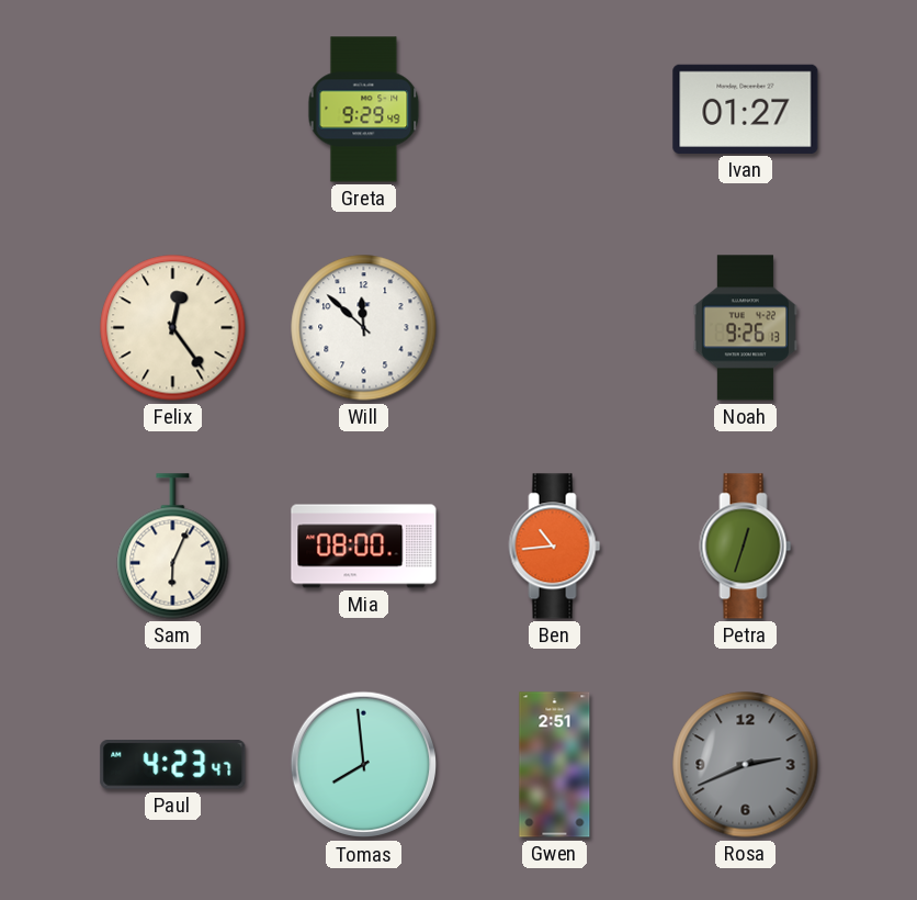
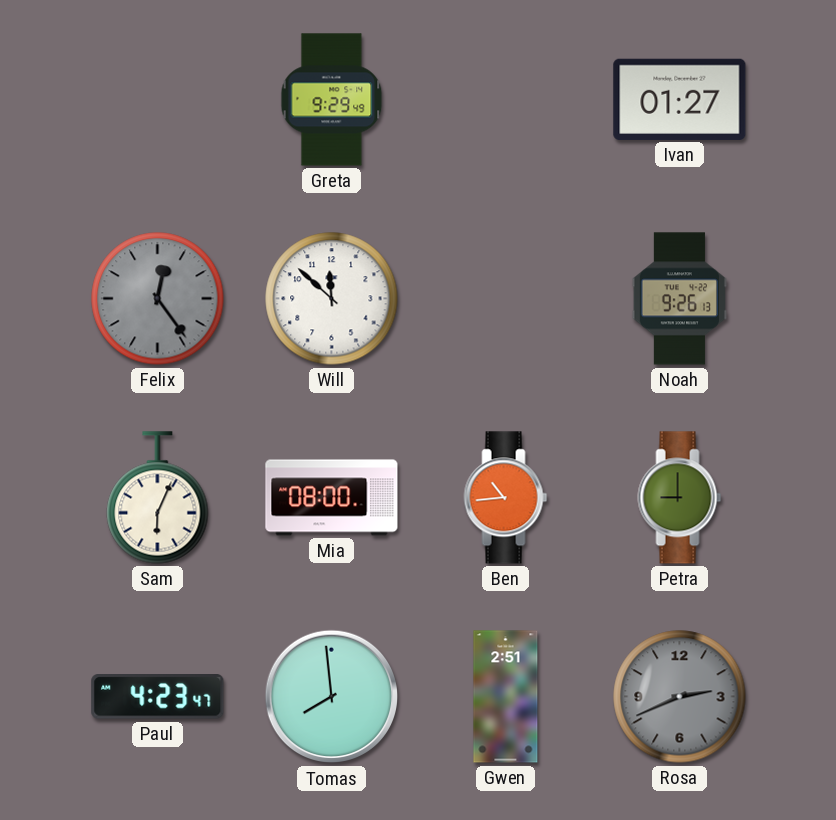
Felix dial: cream -> grey
Petra: 12:33 -> 9:00
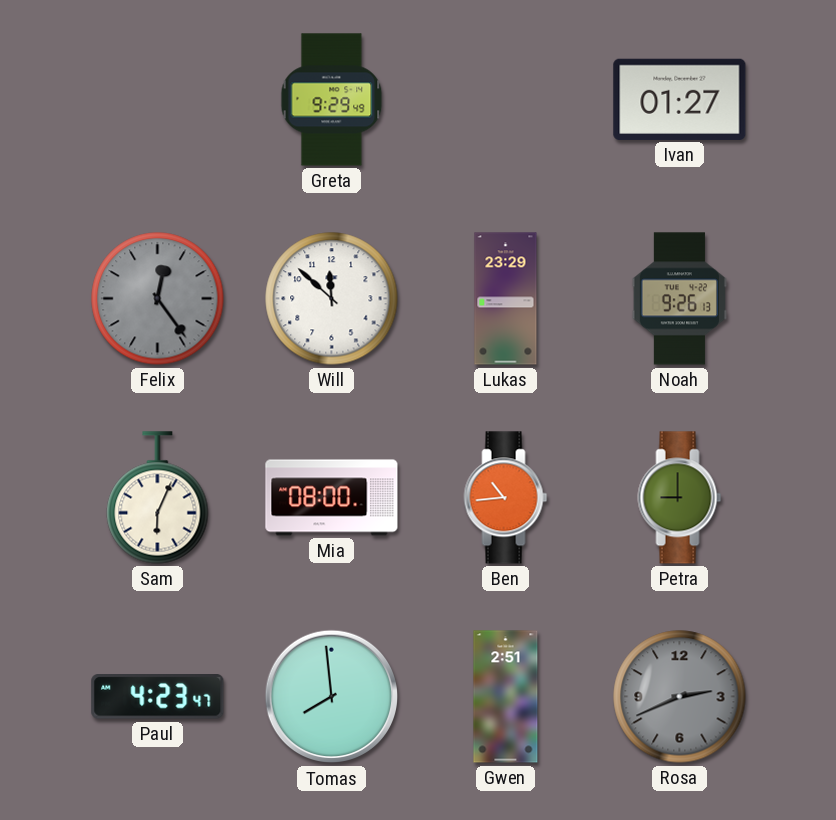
Lukas: none -> 23:29
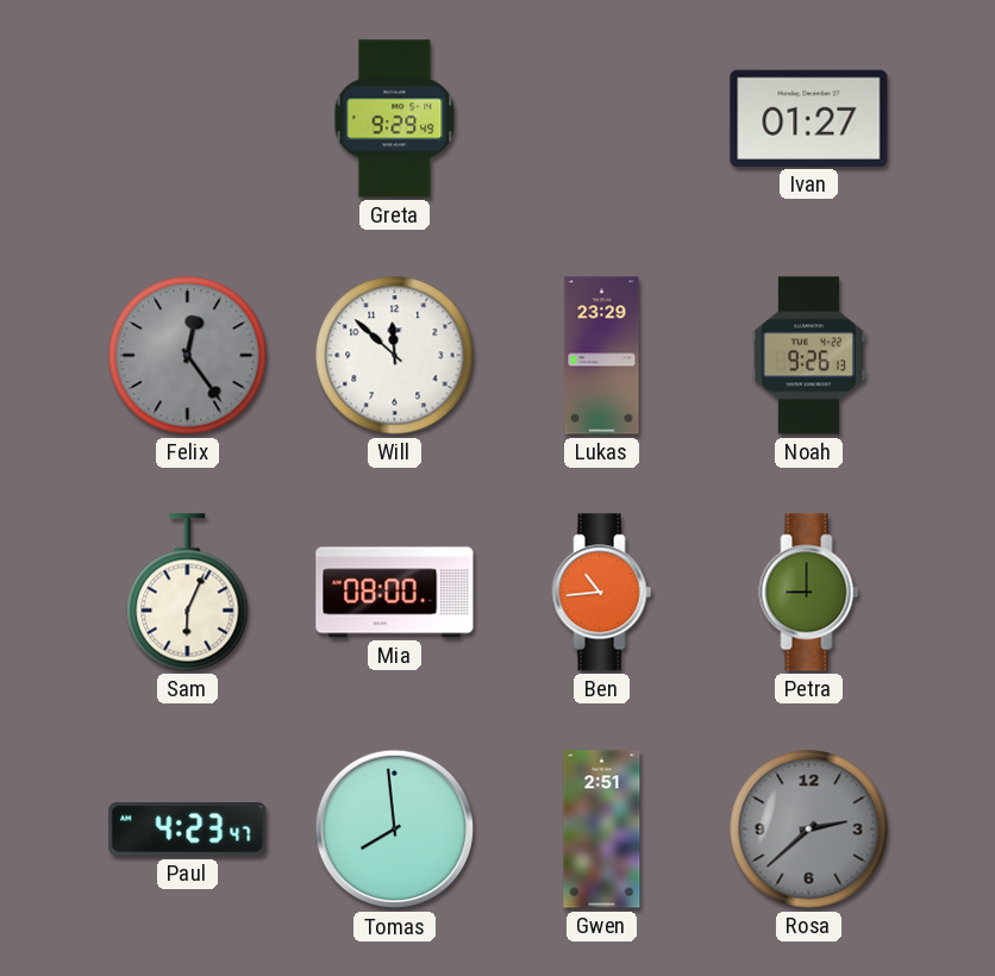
Rosa: 2:41 -> 2:38
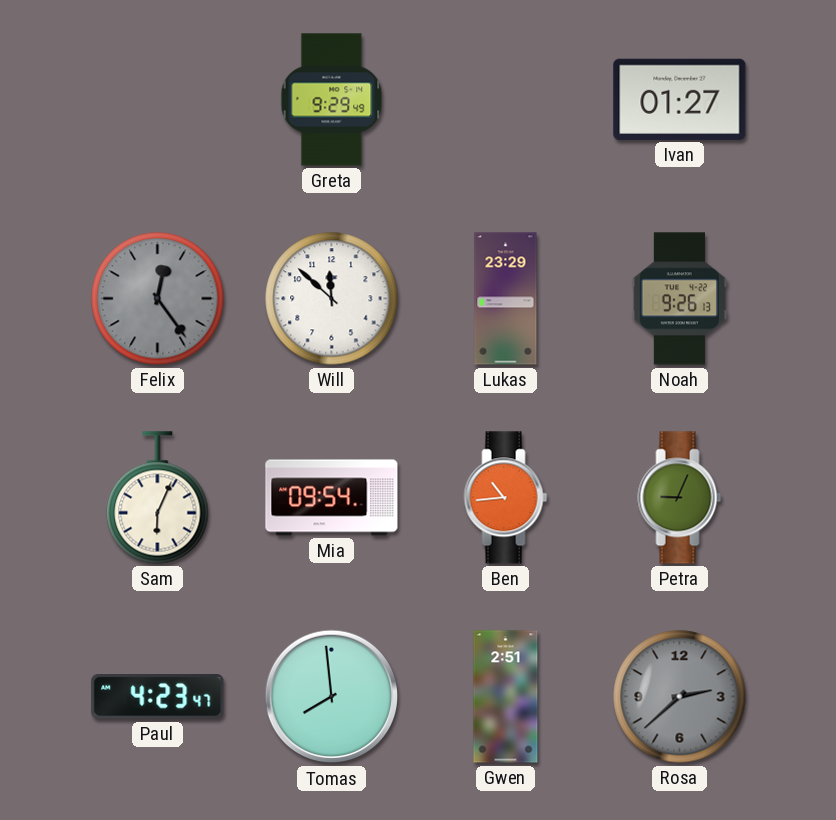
Mia: 08:00 -> 09:54
Petra: 9:00 -> 9:04
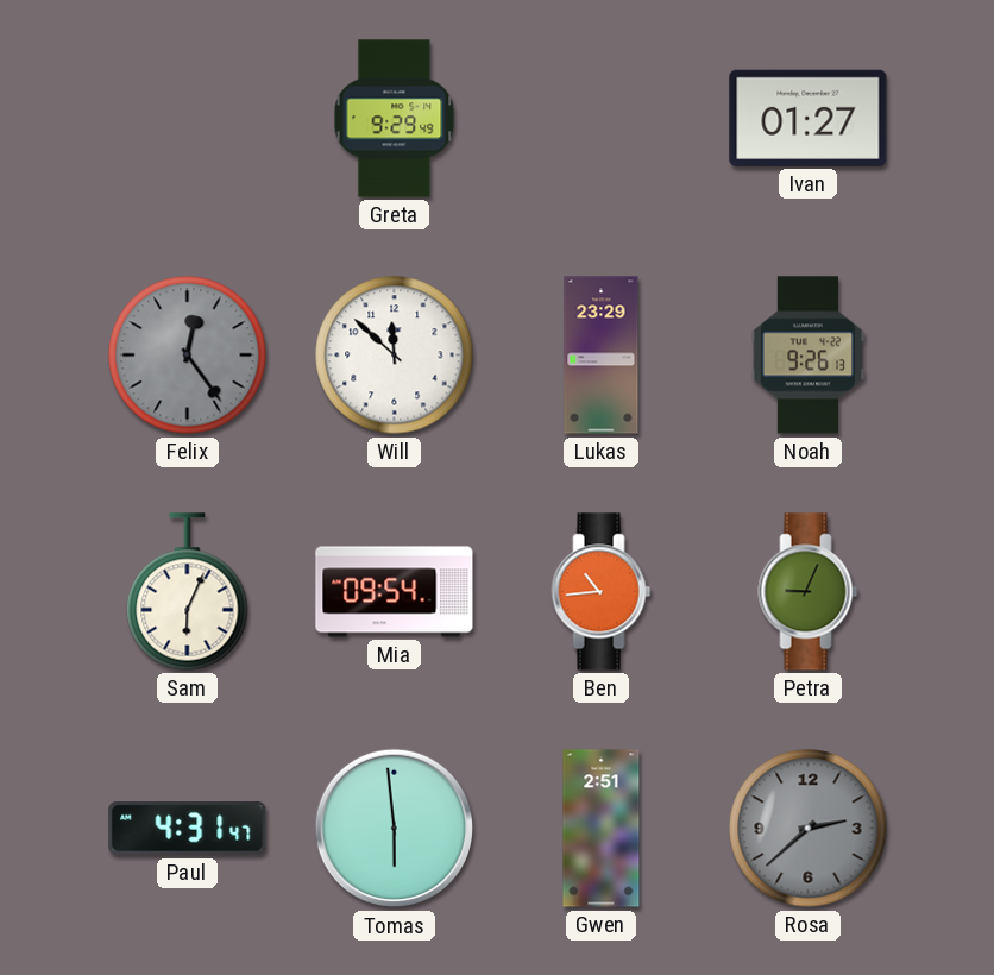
Paul: 4:23 -> 4:31
Tomas: 7:59 -> 5:59
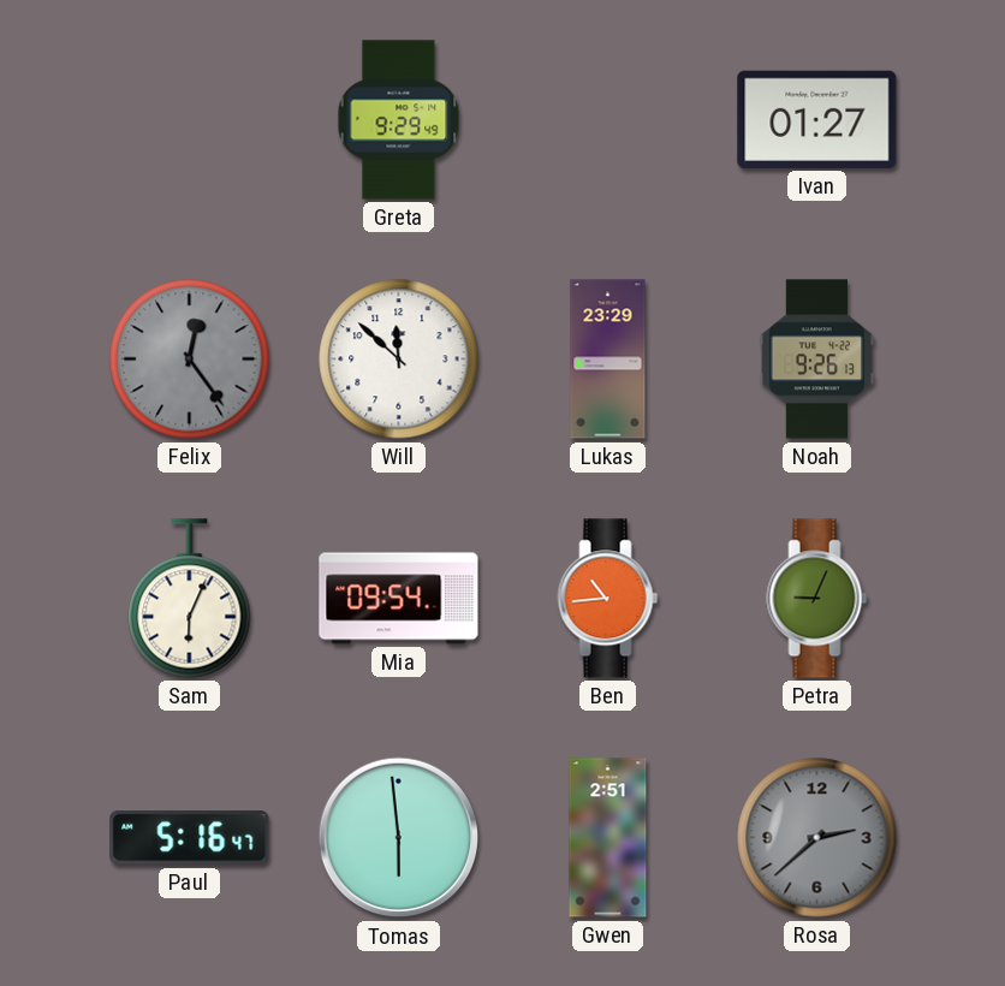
Paul: 4:31 -> 5:16
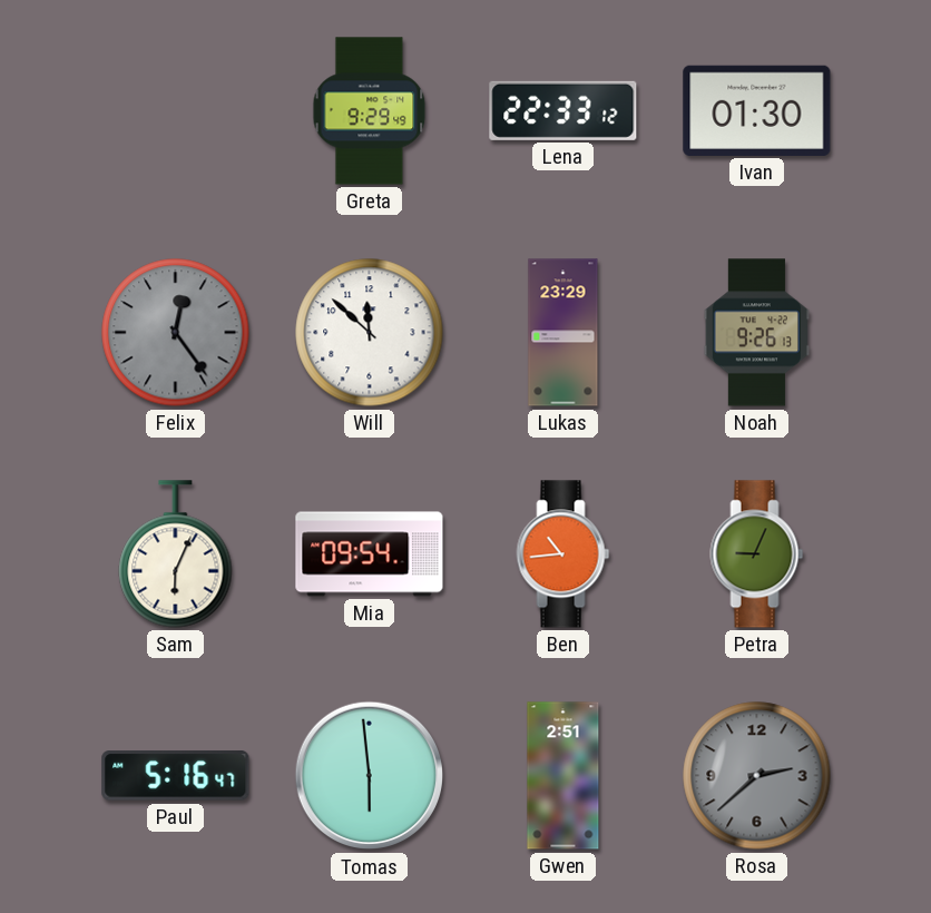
Lena: none -> 22:33
Ivan: 01:27 -> 01:30
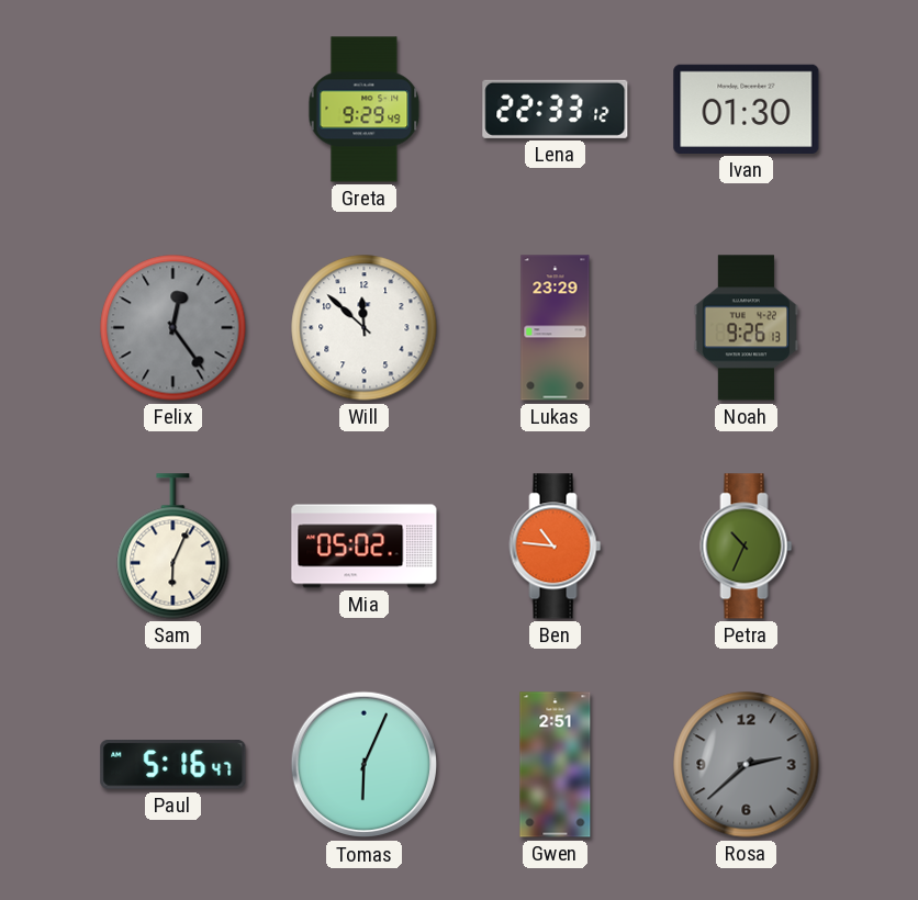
Mia: 09:54 -> 05:02
Ben: 10:44 -> 10:46
Petra: 9:04 -> 10:34
Tomas: 5:59 -> 6:04
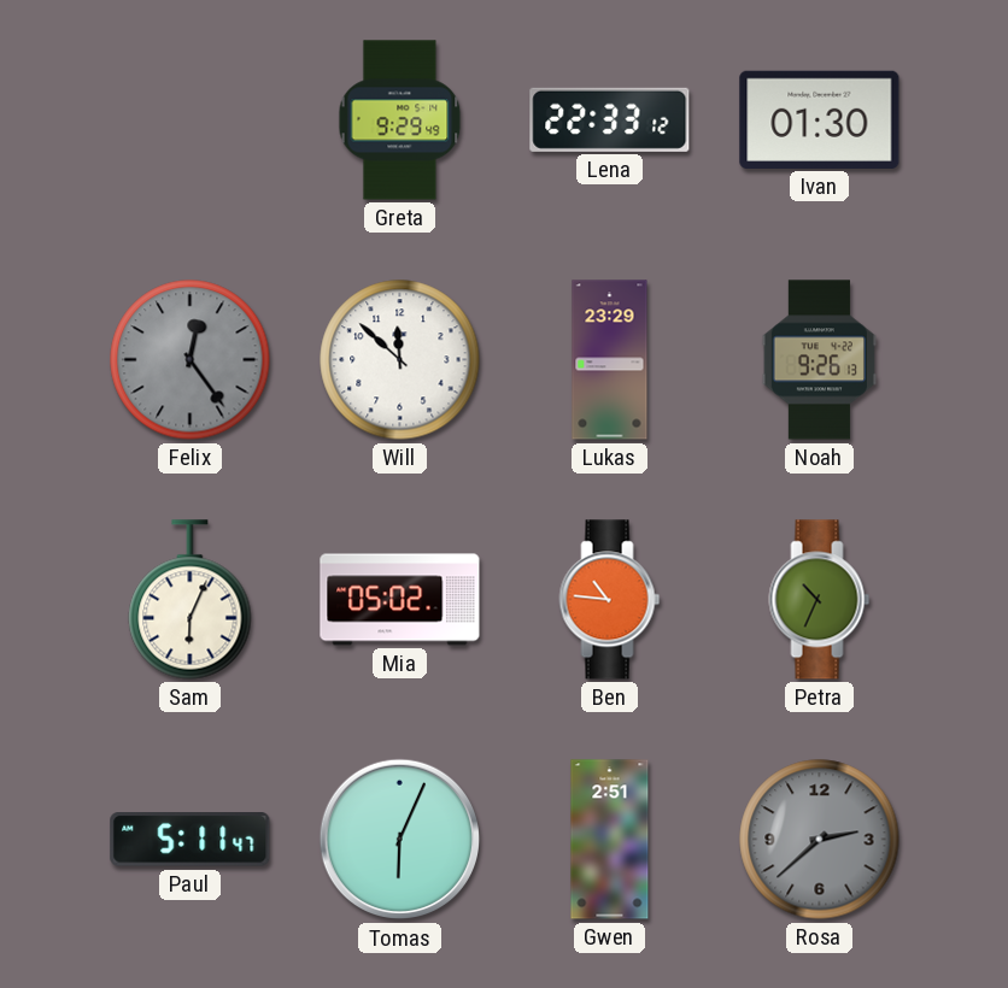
Paul: 5:16 -> 5:11
